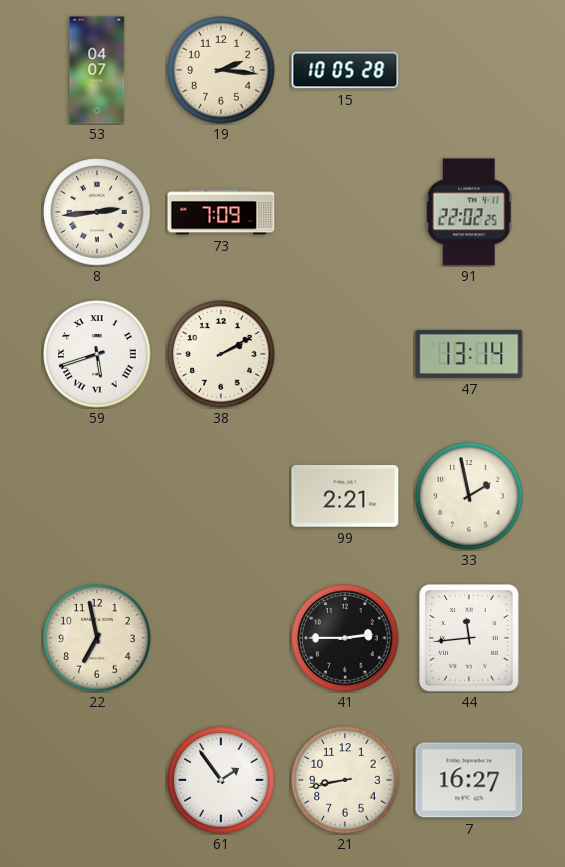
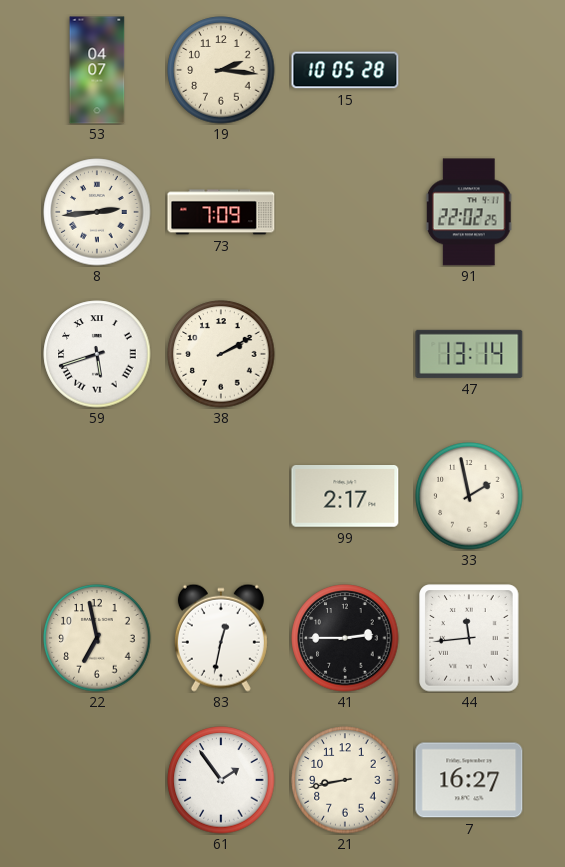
99: 2:21 -> 2:17
83: none -> 12:32
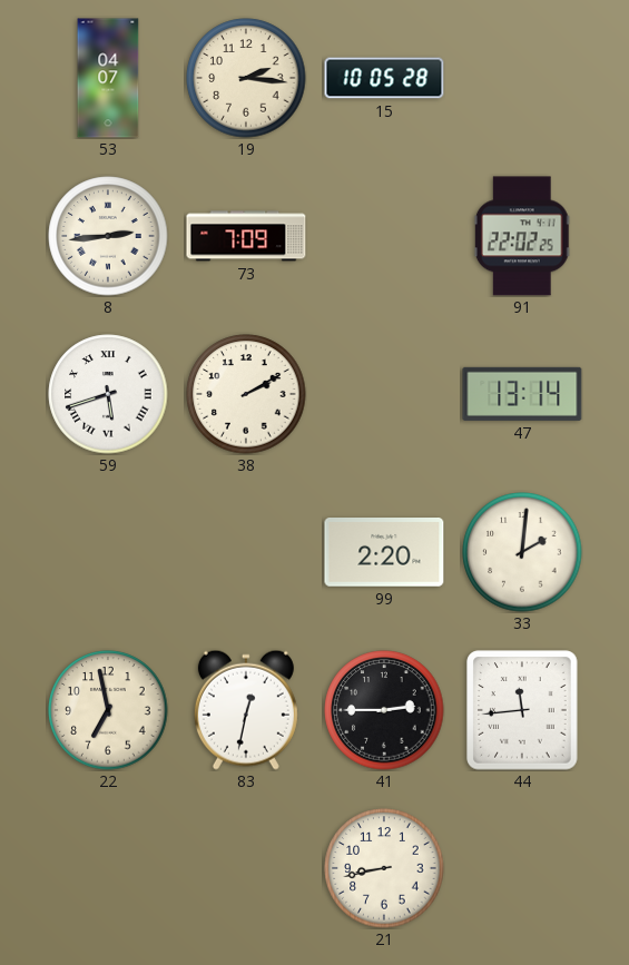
99: 2:17 -> 2:20
33: 1:58 -> 2:01
61: 1:54 -> none
7: 16:27 -> none
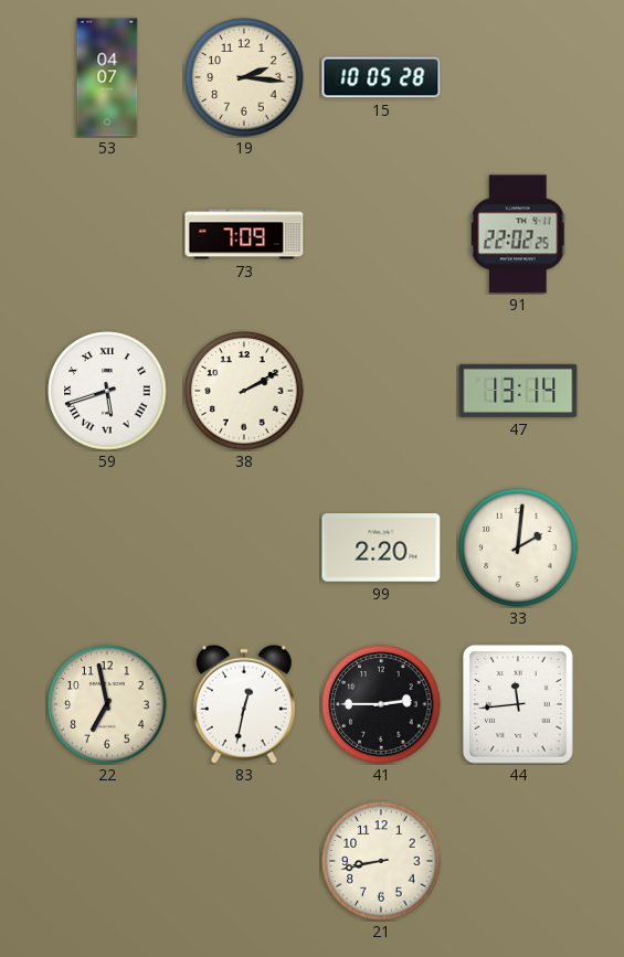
8: 2:44 -> none
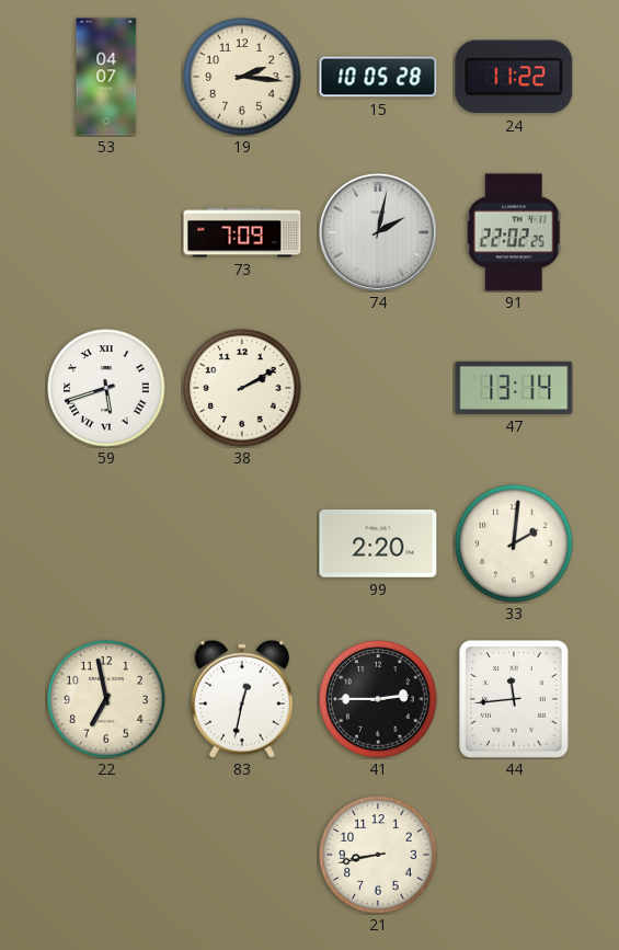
24: none -> 11:22
74: none -> 2:02
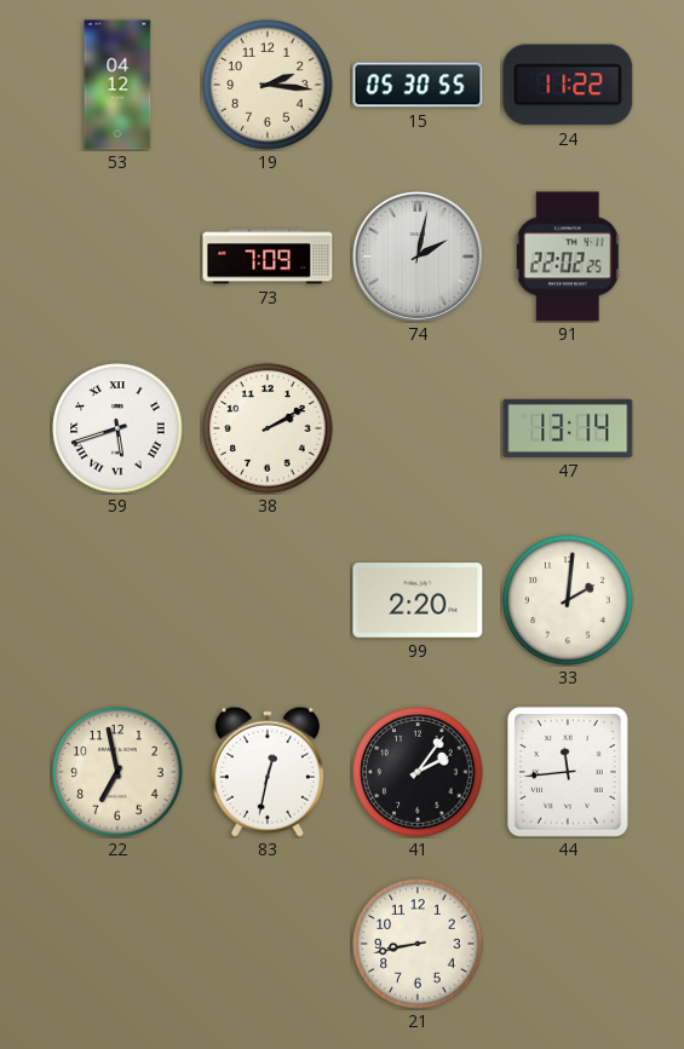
53: 04:07 -> 04:12
15: 10:05 -> 05:30
41: 2:45 -> 2:06
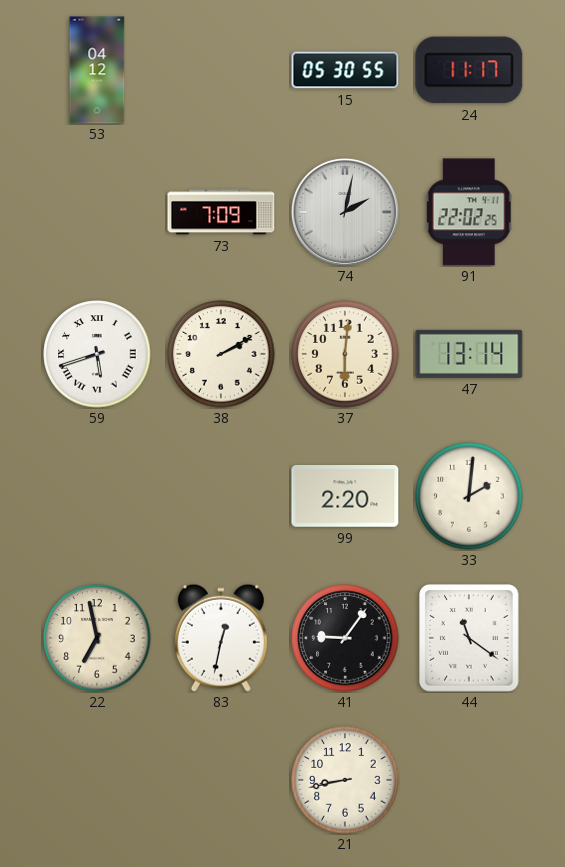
19: 2:16 -> none
24: 11:22 -> 11:17
37: none -> 6:01
41: 2:06 -> 9:06
44: 11:44 -> 11:21
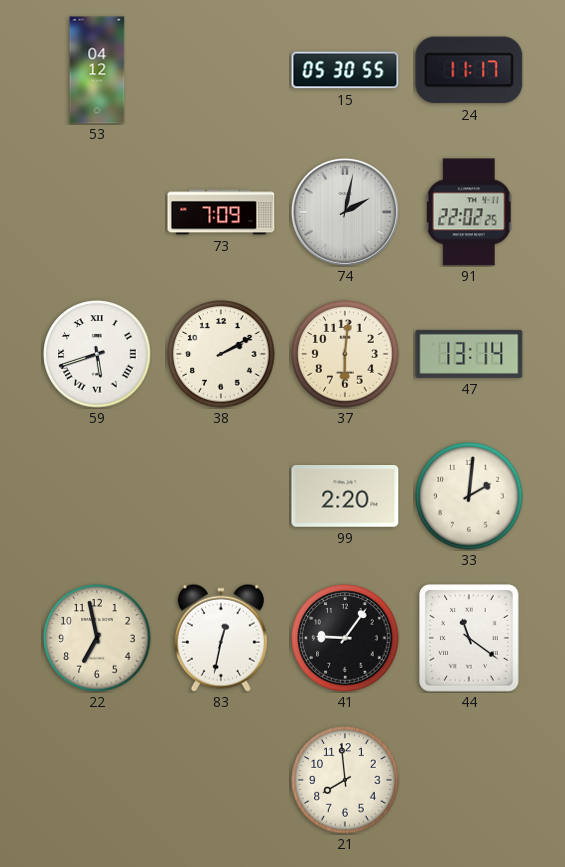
21: 8:43 -> 7:59
